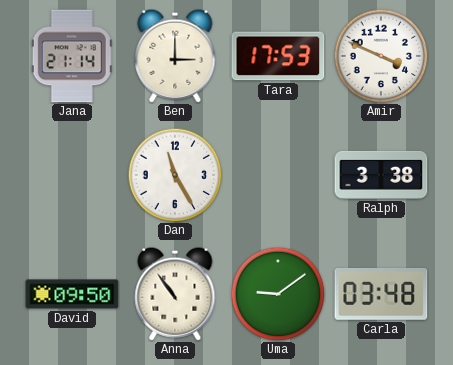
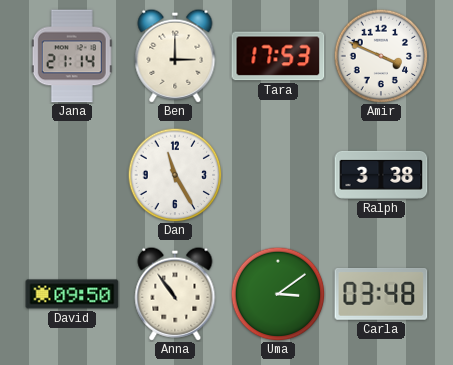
Uma: 9:09 -> 3:09
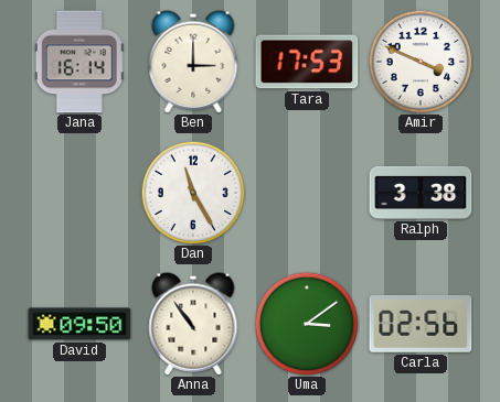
Jana: 21:14 -> 16:14
Carla: 03:48 -> 02:56
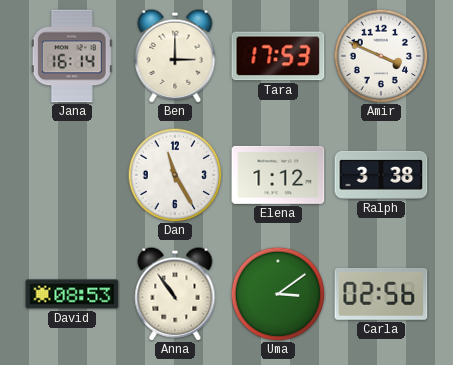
Elena: none -> 1:12
David: 09:50 -> 08:53
